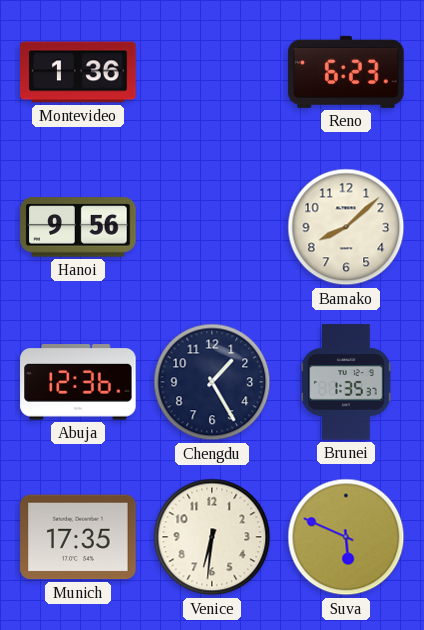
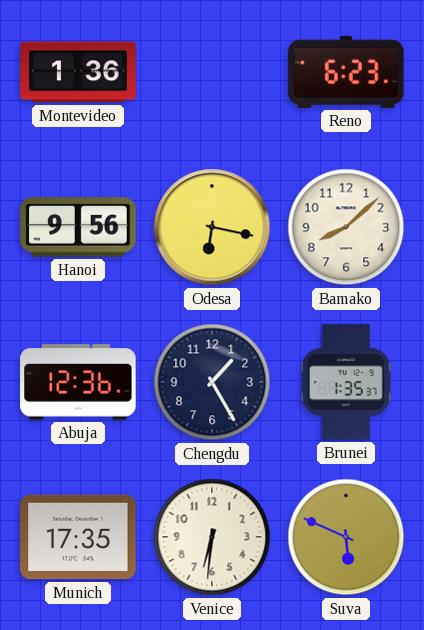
Odesa: none -> 6:17
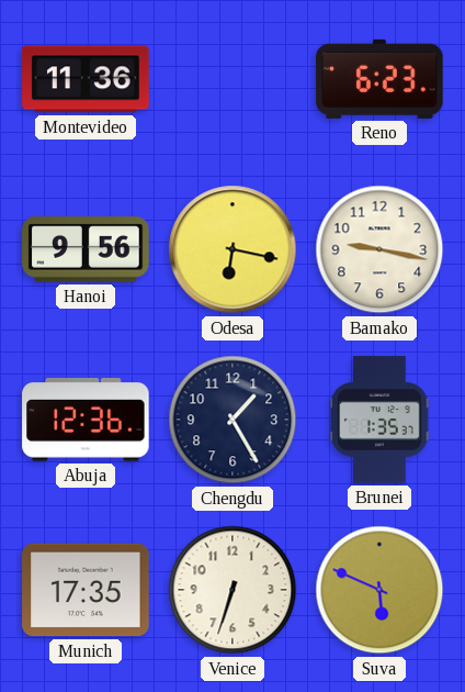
Montevideo: 1:36 -> 11:36
Bamako: 8:08 -> 9:17
Venice: 6:31 -> 6:33
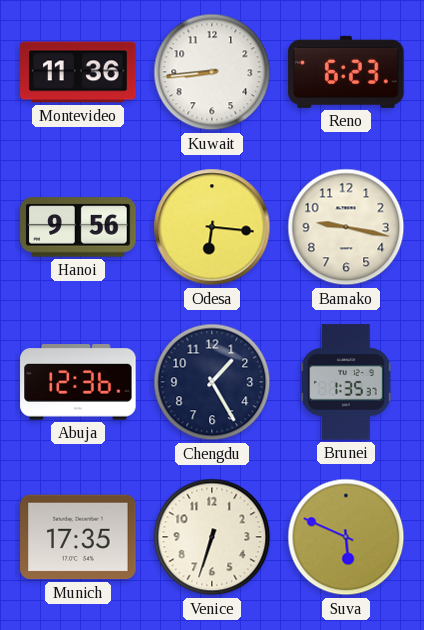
Kuwait: none -> 8:44
Odesa: 6:17 -> 6:16
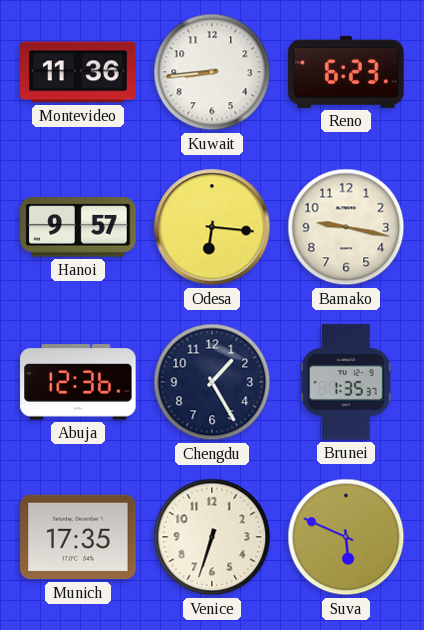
Hanoi: 9:56 -> 9:57
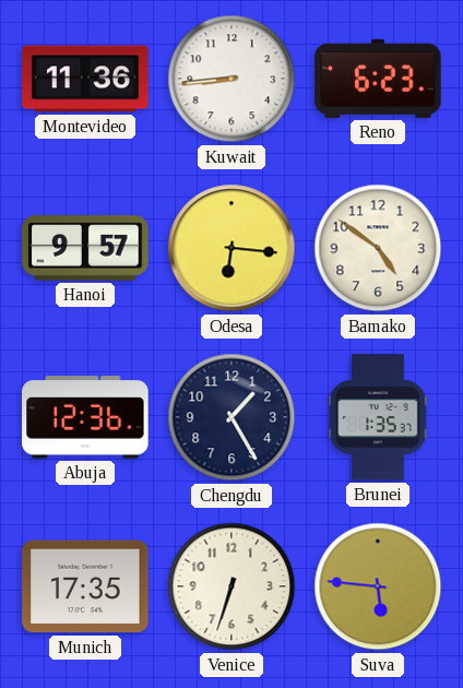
Bamako: 9:17 -> 4:51
Suva: 5:49 -> 5:46
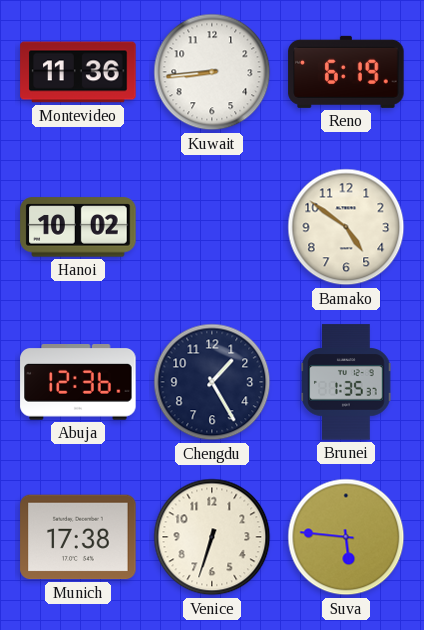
Reno: 6:23 -> 6:19
Hanoi: 9:57 -> 10:02
Odesa: 6:16 -> none
Munich: 17:35 -> 17:38
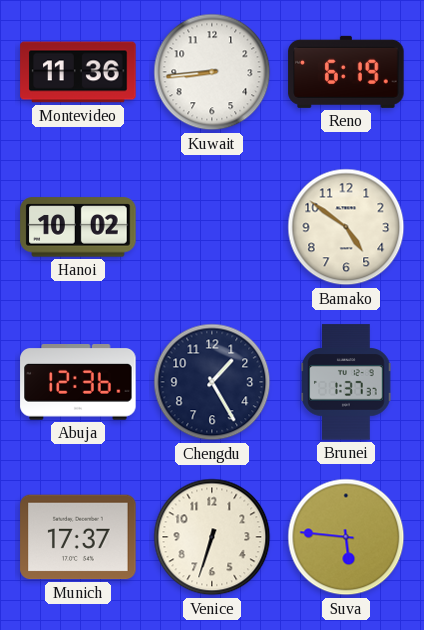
Brunei: 1:35 -> 1:37
Munich: 17:38 -> 17:37
